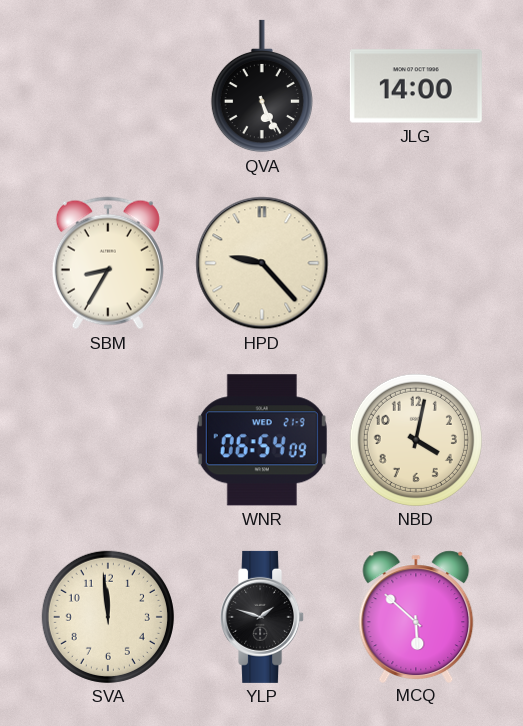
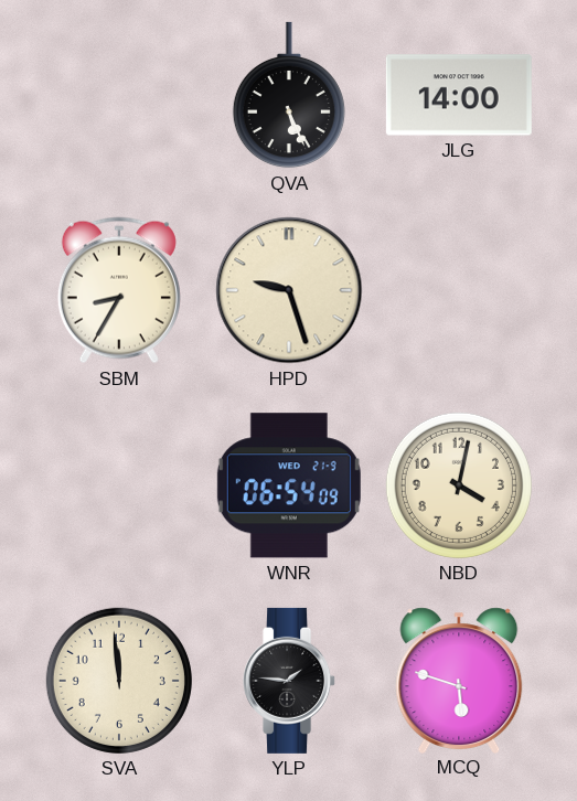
HPD: 9:23 -> 9:27
YLP: 1:48 -> 1:46
MCQ: 5:52 -> 5:48
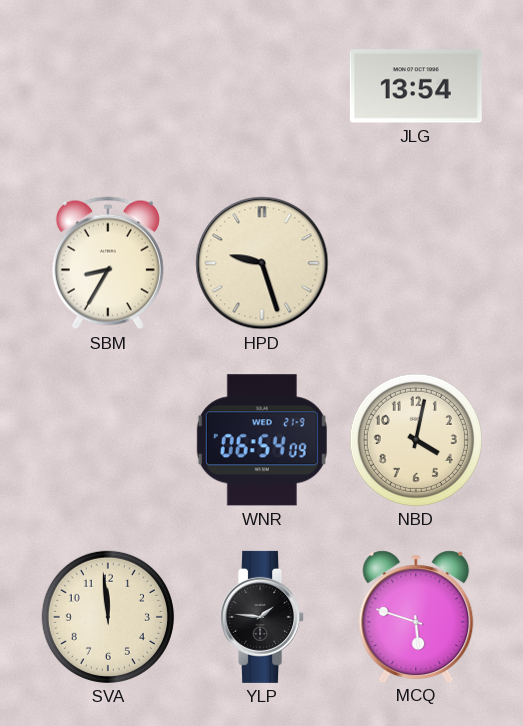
QVA: 5:26 -> none
JLG: 14:00 -> 13:54
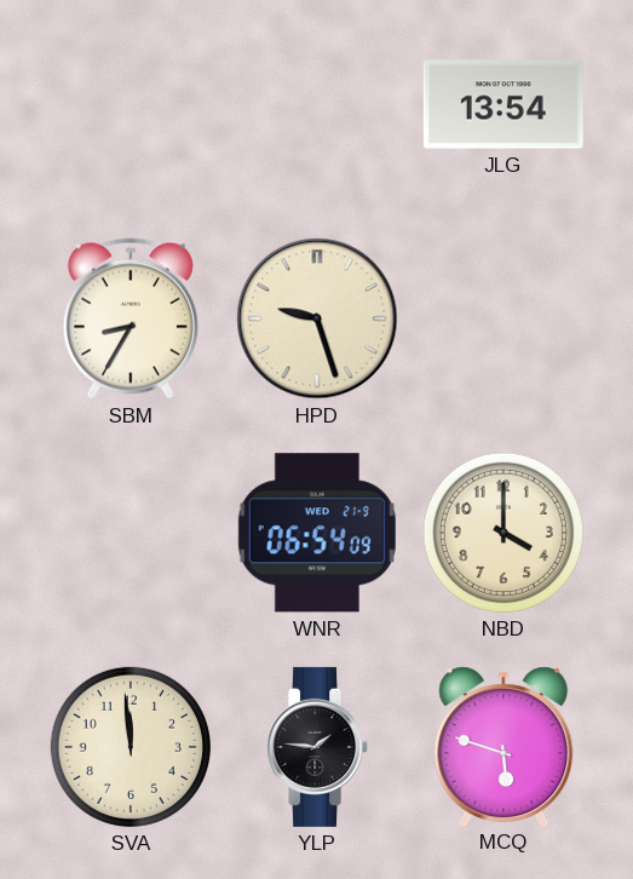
NBD: 4:02 -> 4:00
